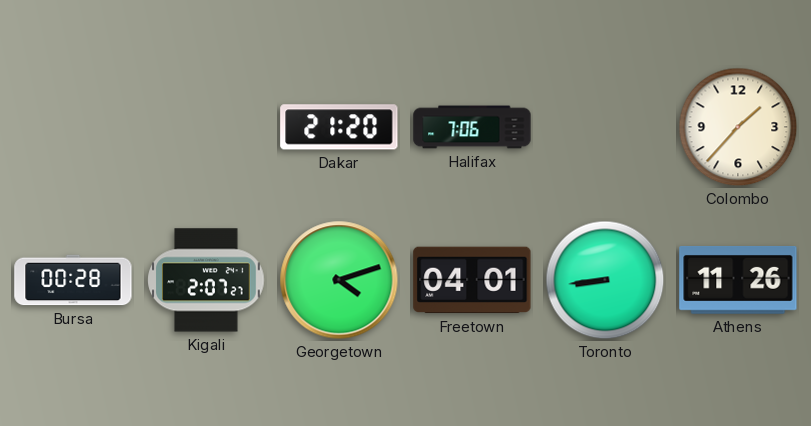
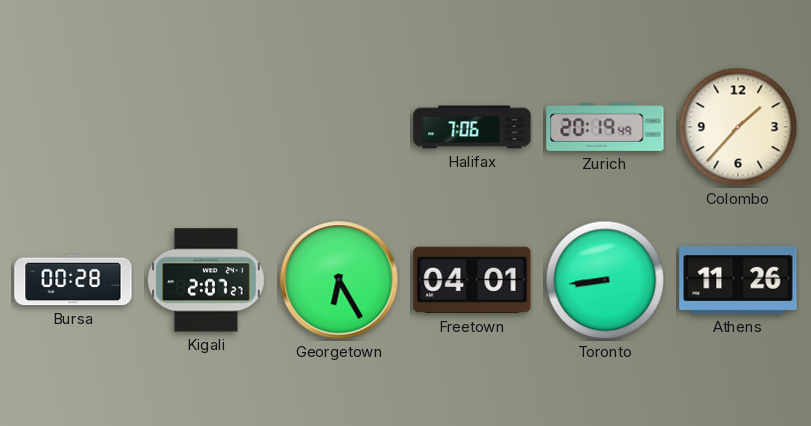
Dakar: 21:20 -> none
Zurich: none -> 20:19
Georgetown: 4:12 -> 6:25
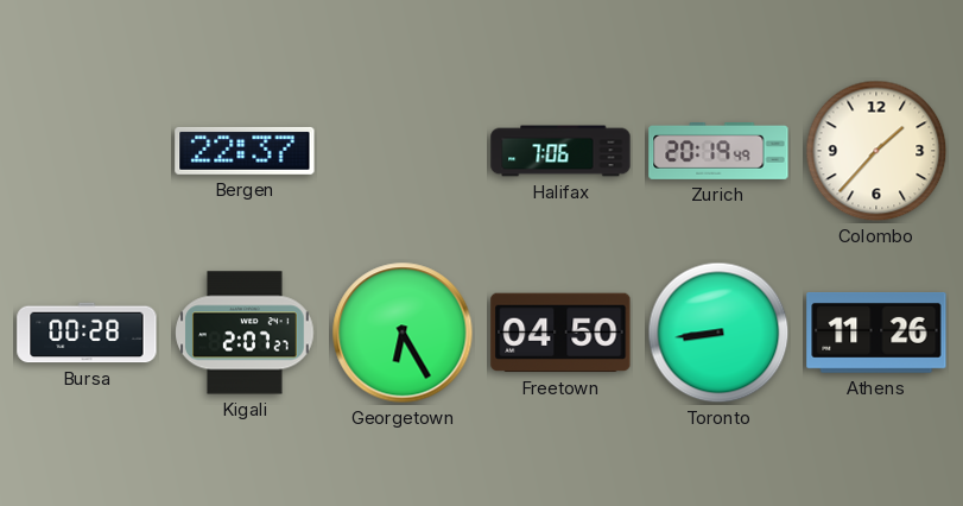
Bergen: none -> 22:37
Freetown: 04:01 -> 04:50
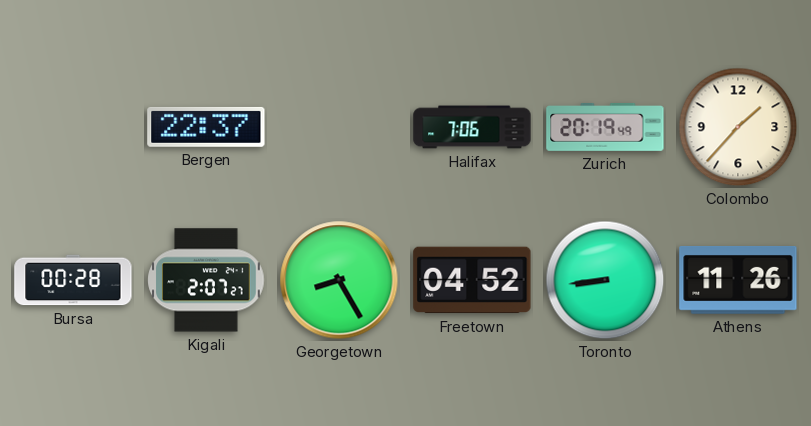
Georgetown: 6:25 -> 8:25
Freetown: 04:50 -> 04:52
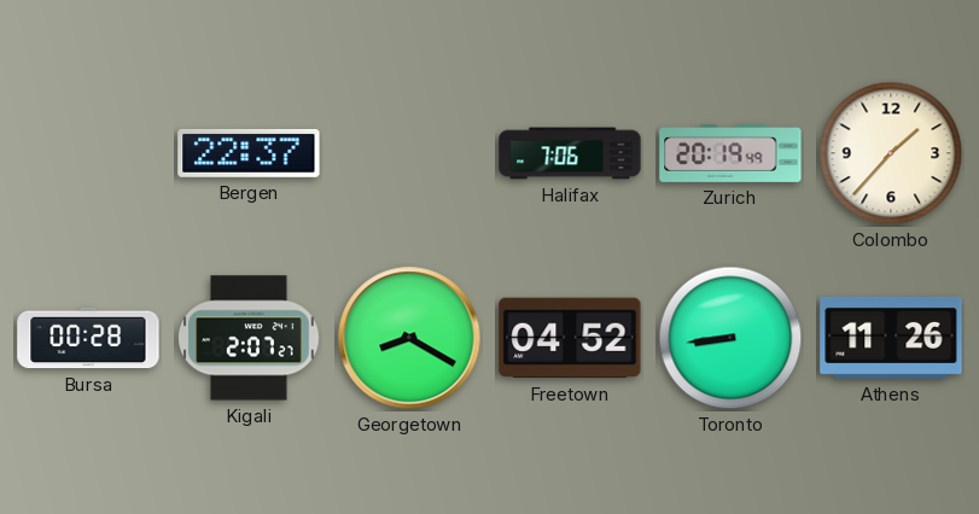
Georgetown: 8:25 -> 8:20
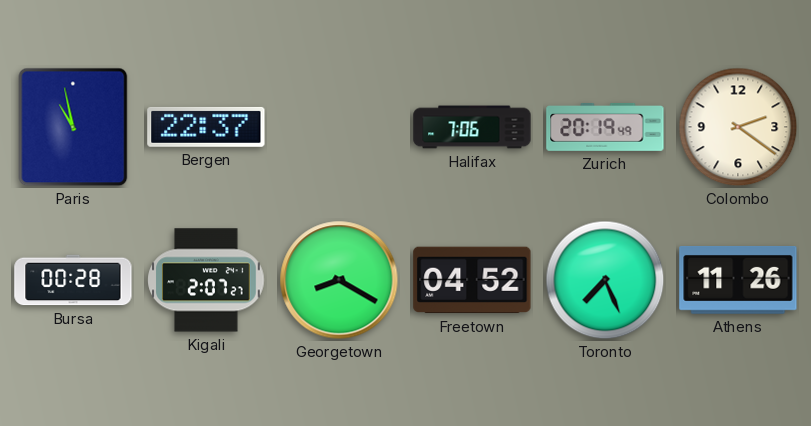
Paris: none -> 10:58
Colombo: 1:37 -> 2:21
Toronto: 8:44 -> 7:26
